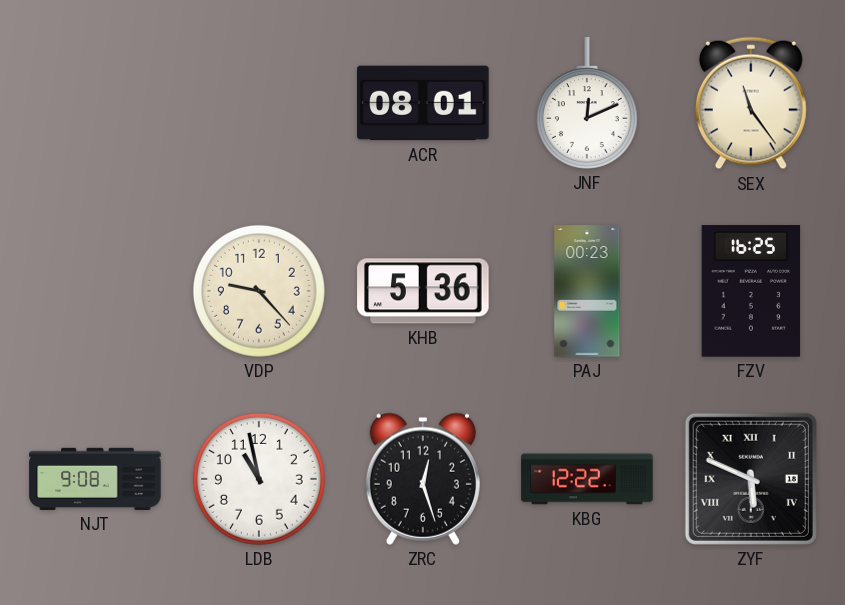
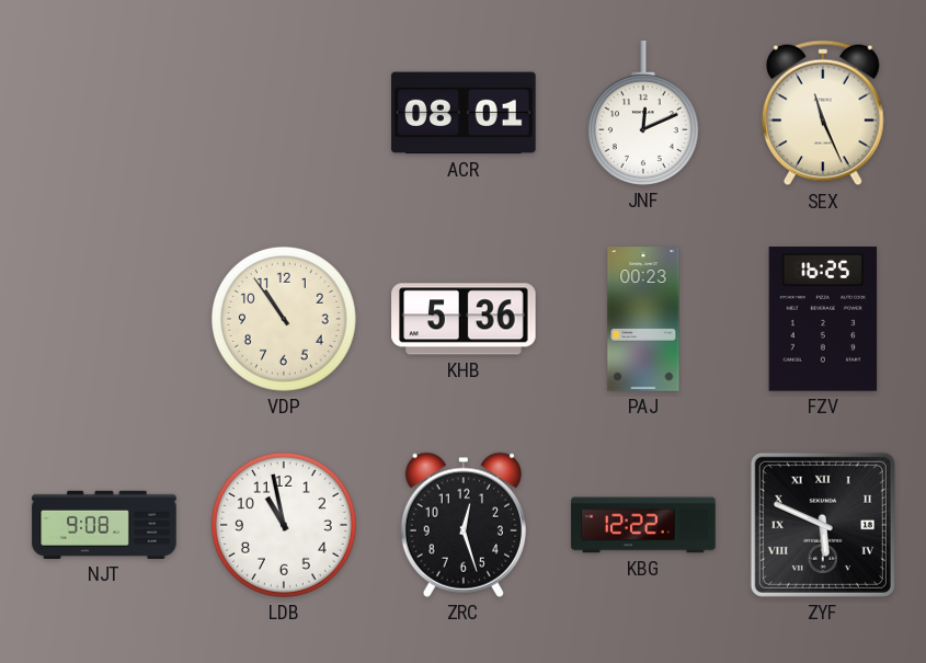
SEX: 11:24 -> 11:26
VDP: 9:23 -> 10:54
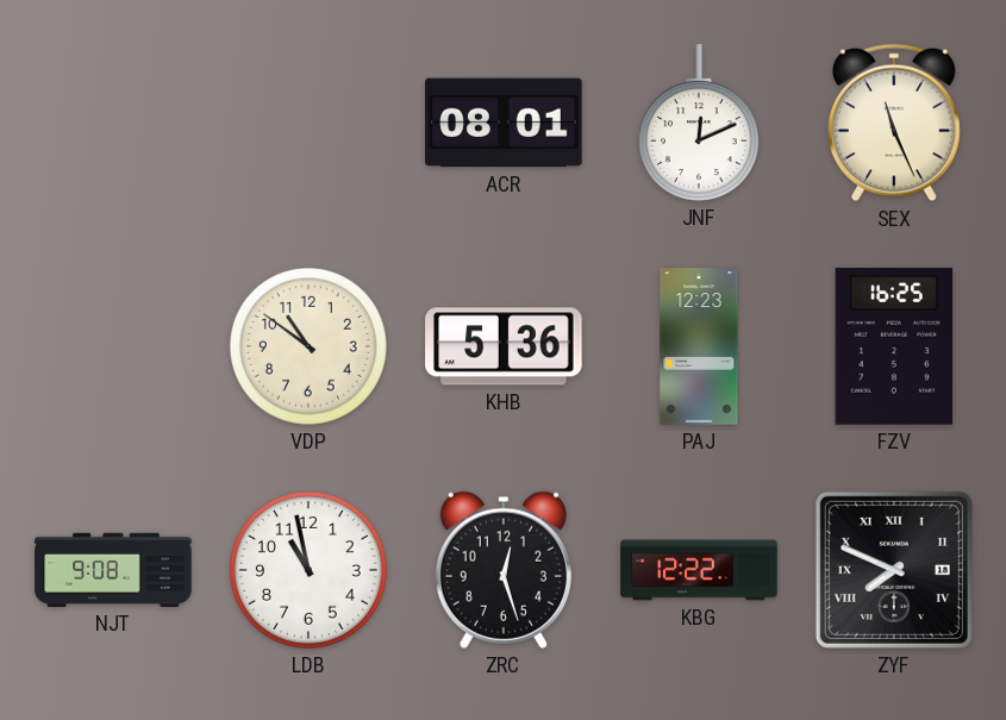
VDP: 10:54 -> 10:51
PAJ: 00:23 -> 12:23
ZYF: 5:49 -> 7:49
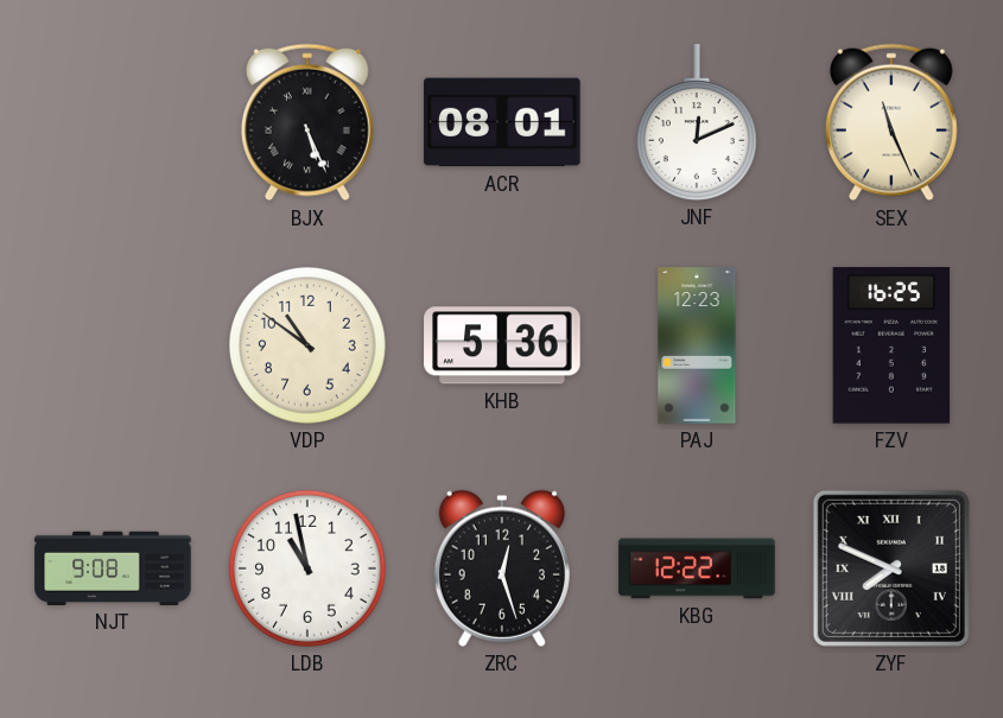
BJX: none -> 5:26
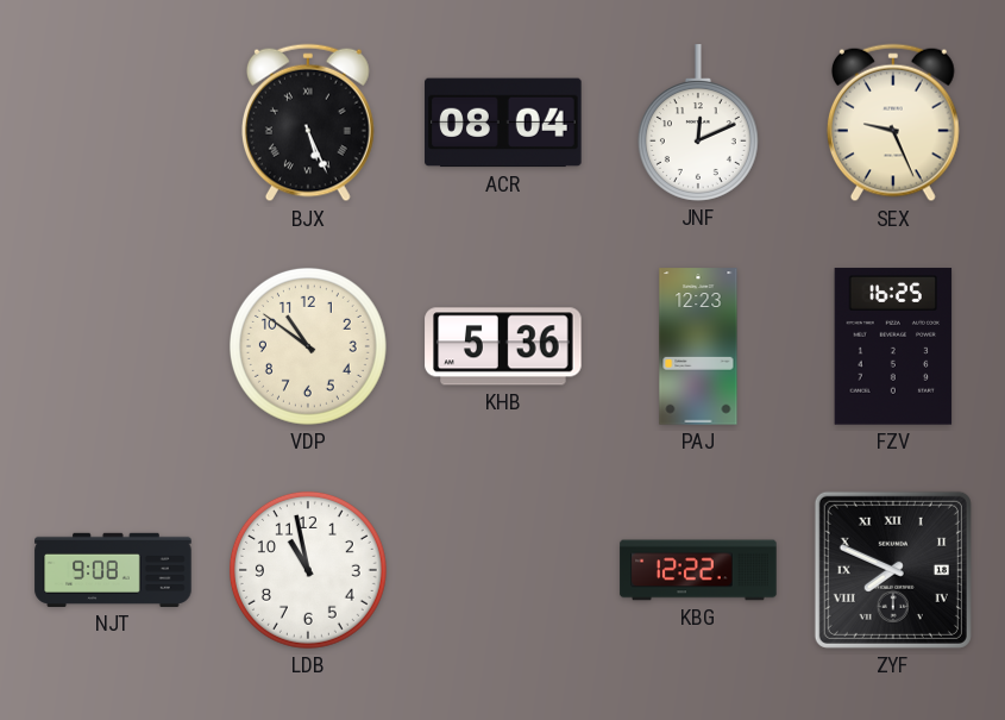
ACR: 08:01 -> 08:04
SEX: 11:26 -> 9:26
ZRC: 12:27 -> none
